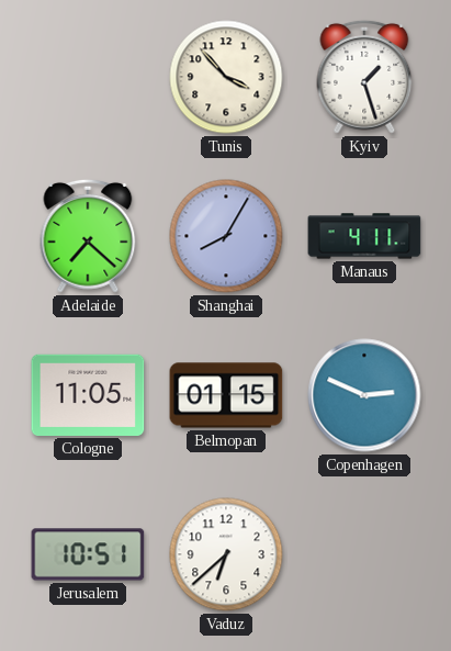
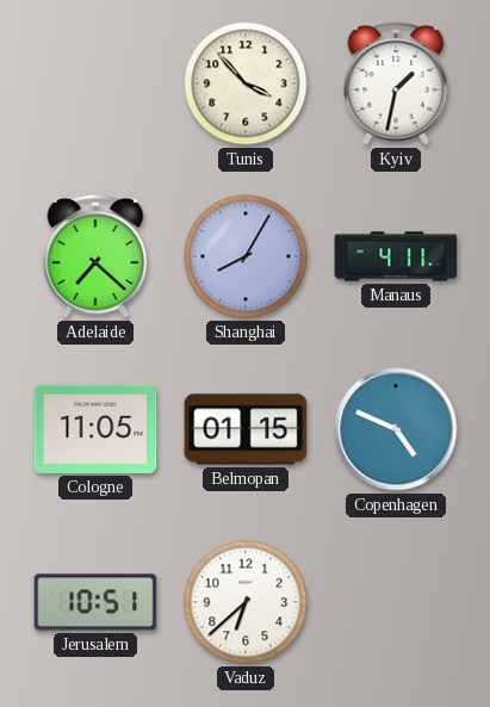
Kyiv: 1:27 -> 1:32
Copenhagen: 2:49 -> 4:49
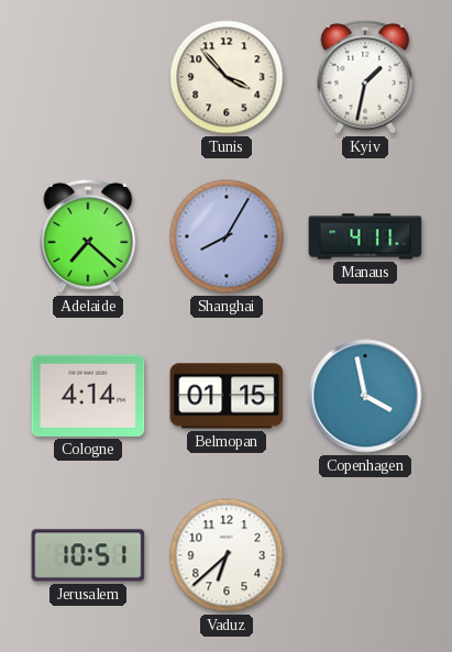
Cologne: 11:05 -> 4:14
Copenhagen: 4:49 -> 3:58
